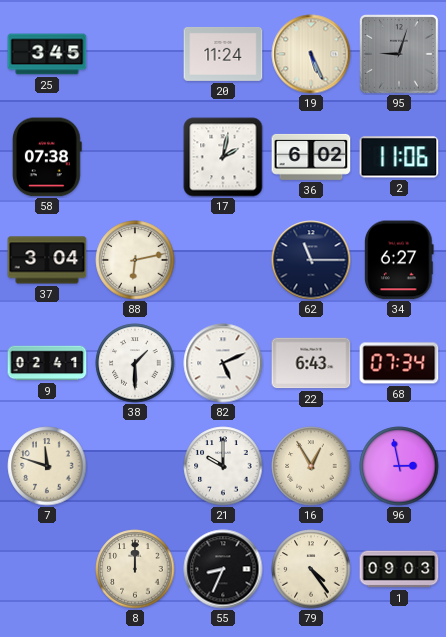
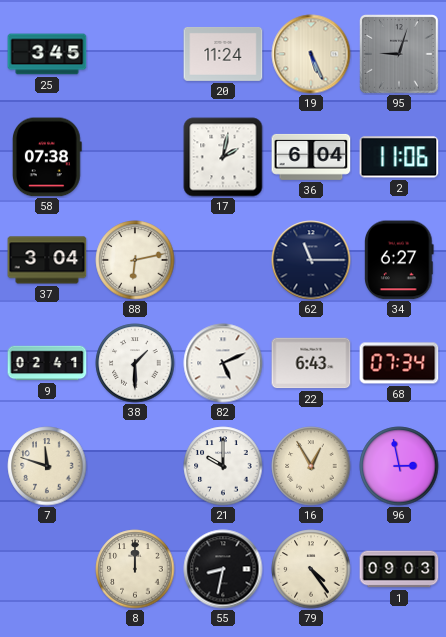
36: 6:02 -> 6:04
55: 8:34 -> 8:32
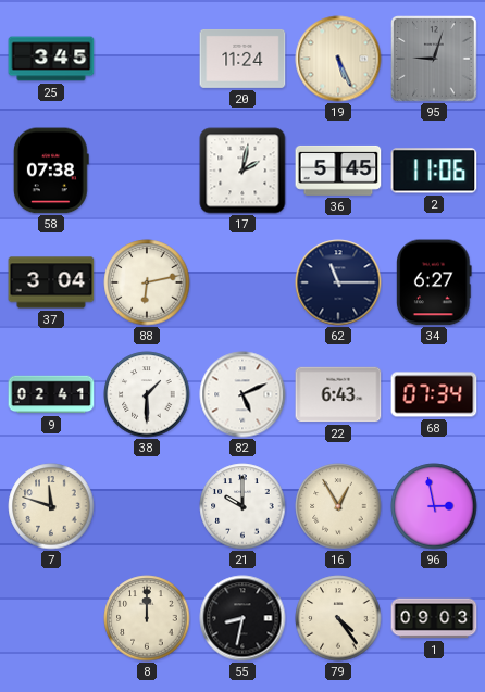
36: 6:04 -> 5:45
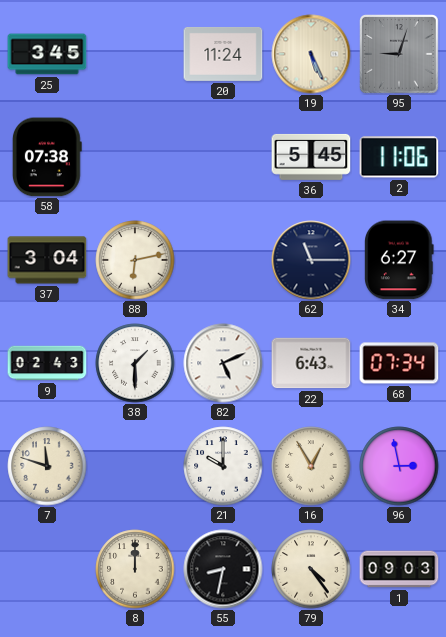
17: 2:02 -> none
9: 02:41 -> 02:43
